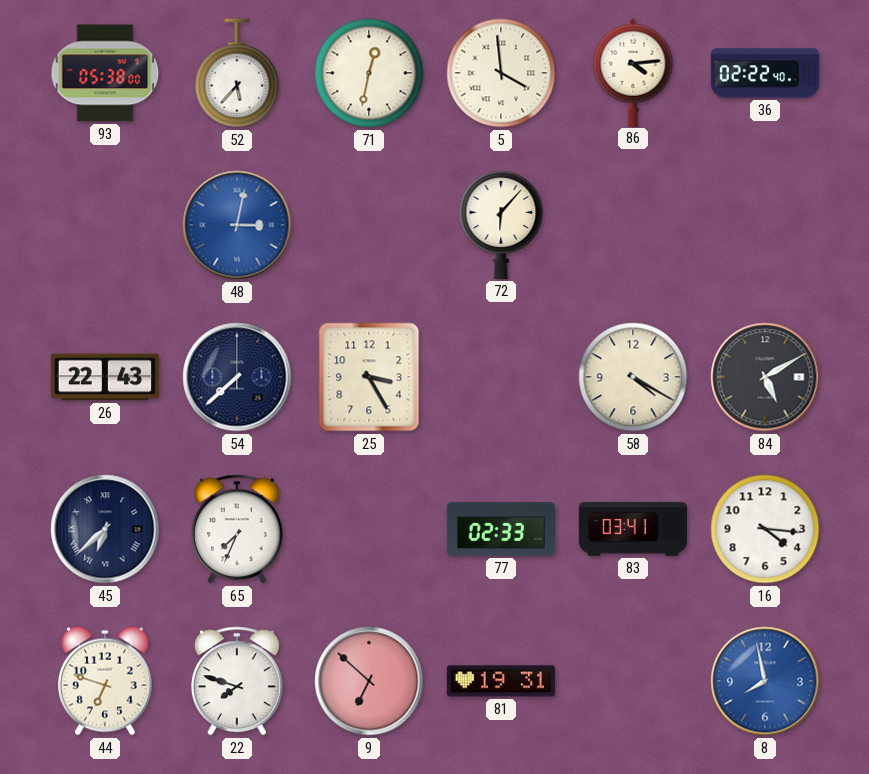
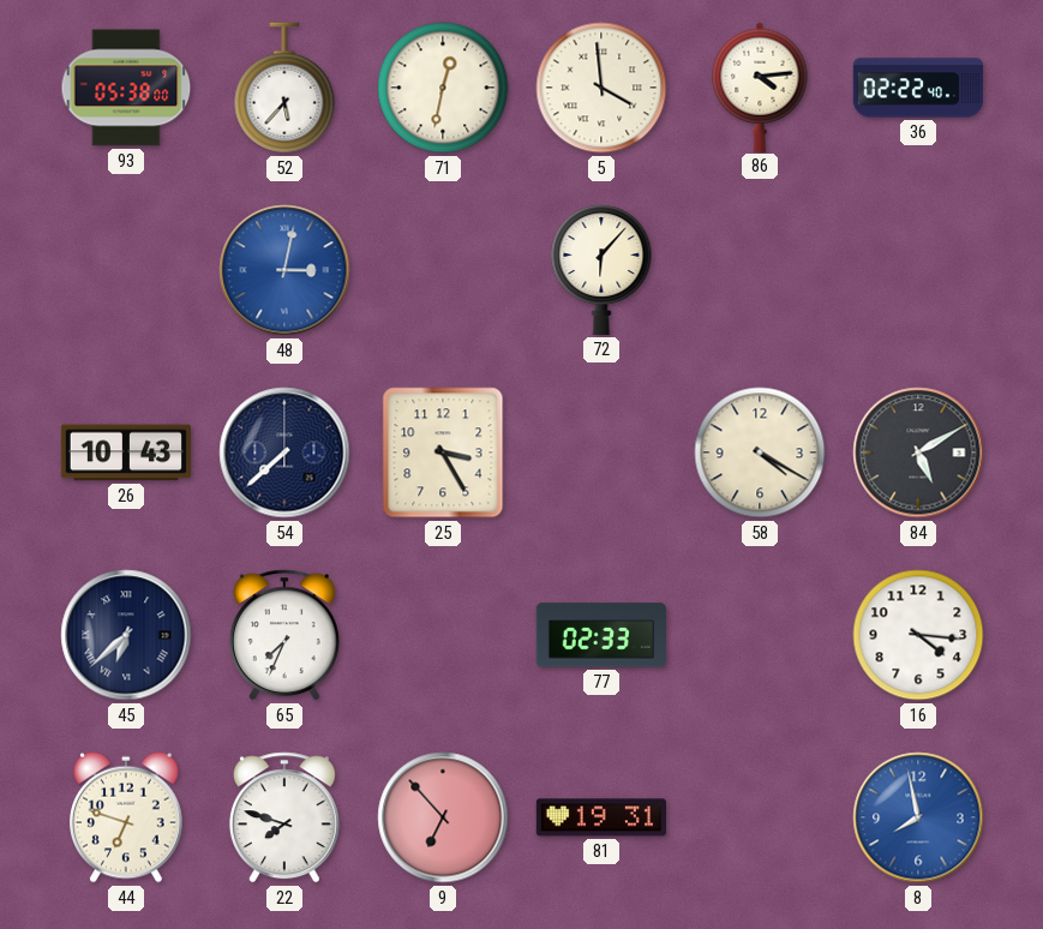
26: 22:43 -> 10:43
83: 03:41 -> none
9: 6:52 -> 6:53
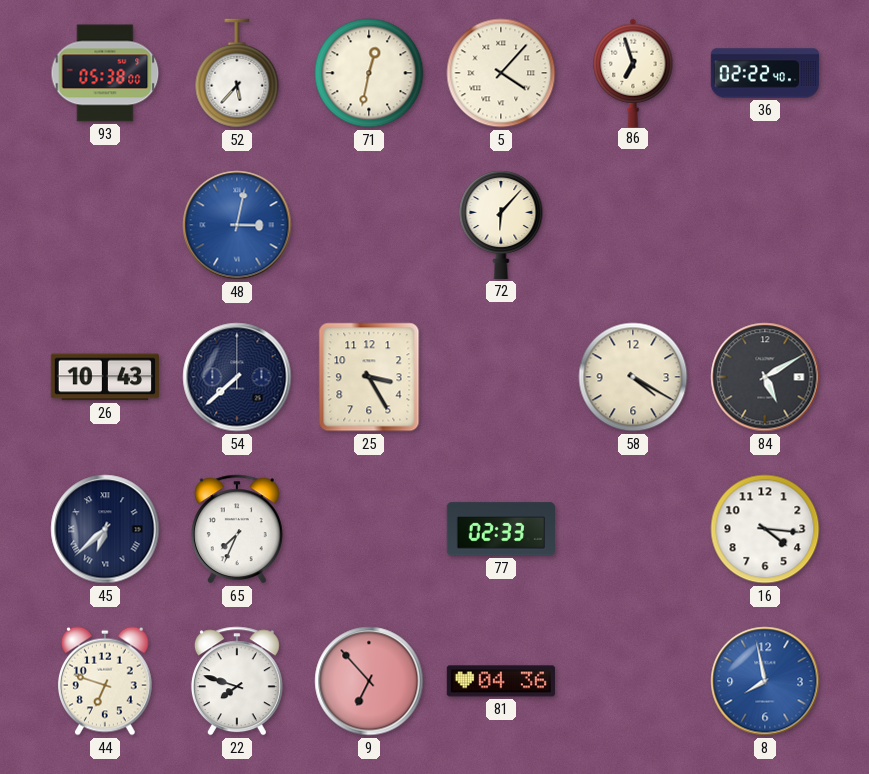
5: 3:59 -> 4:07
86: 4:14 -> 6:57
81: 19:31 -> 04:36
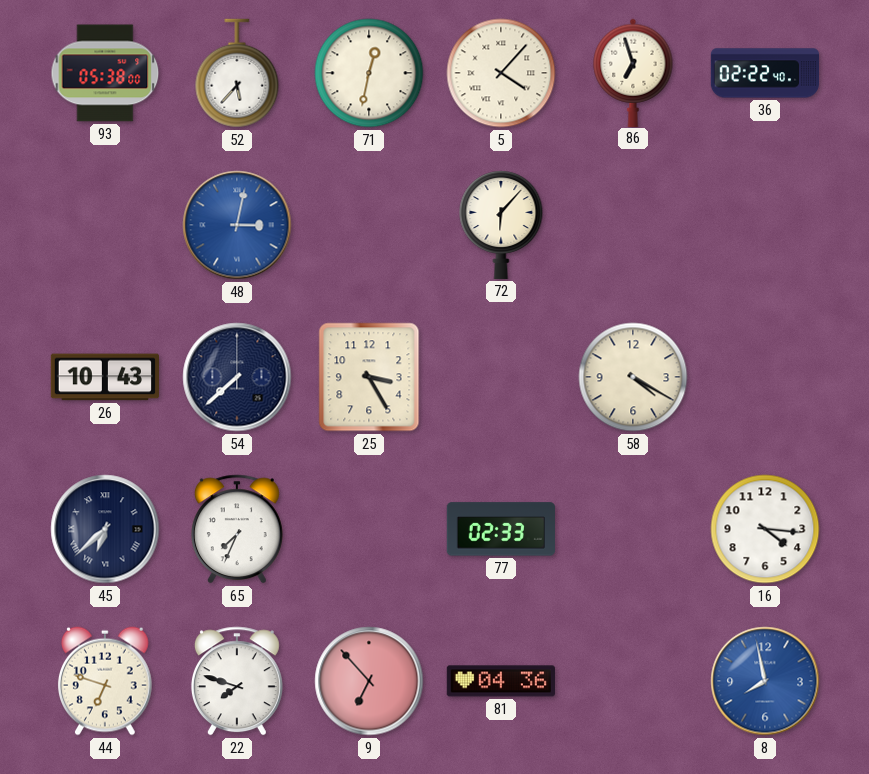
84: 5:10 -> none
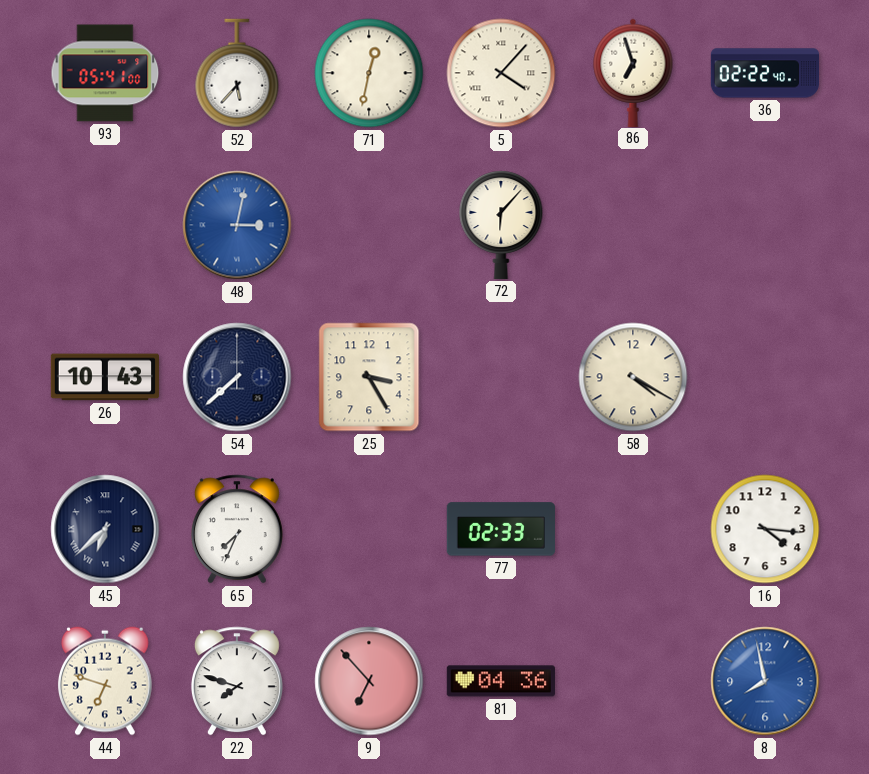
93: 05:38 -> 05:41
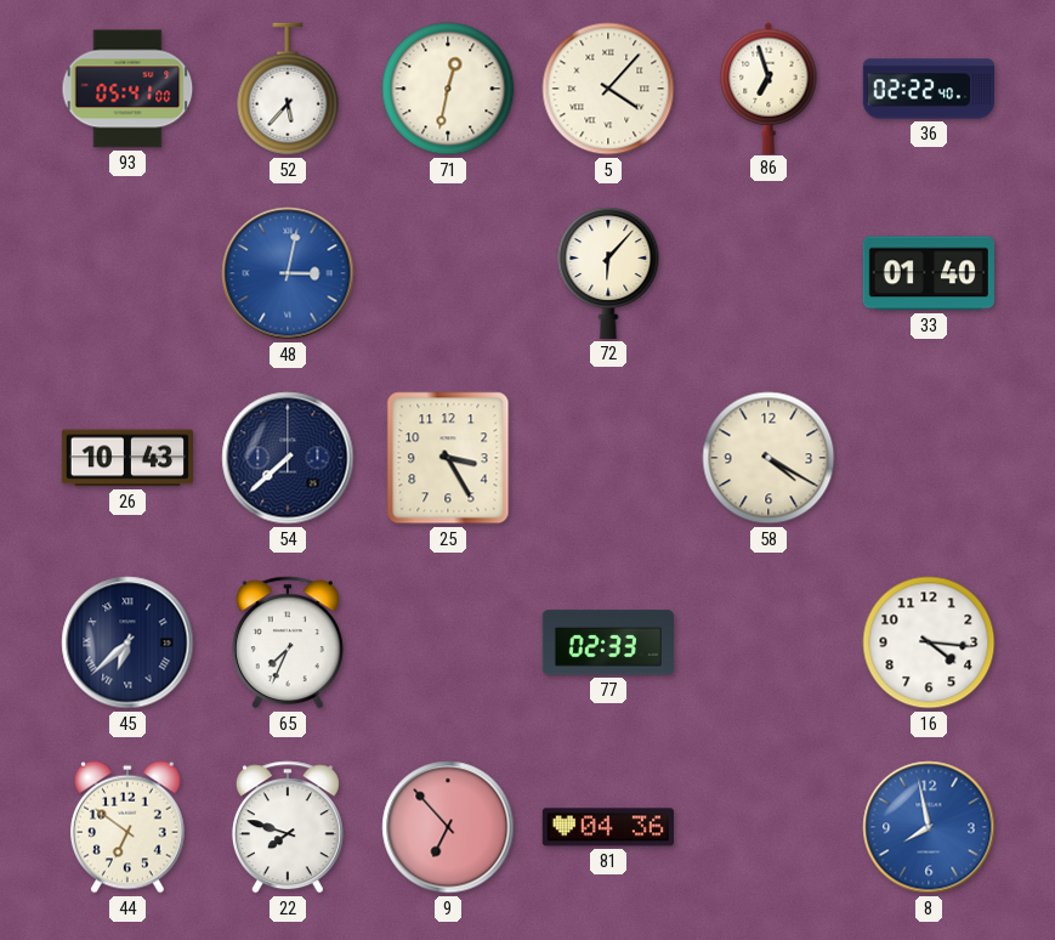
33: none -> 01:40
44: 6:48 -> 6:51
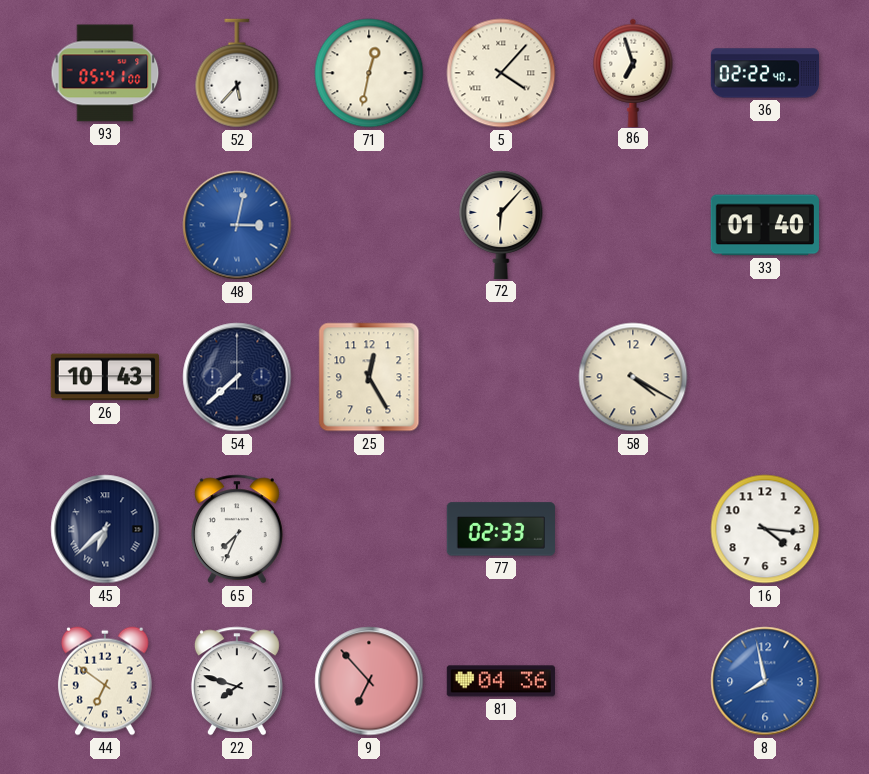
25: 3:25 -> 12:25
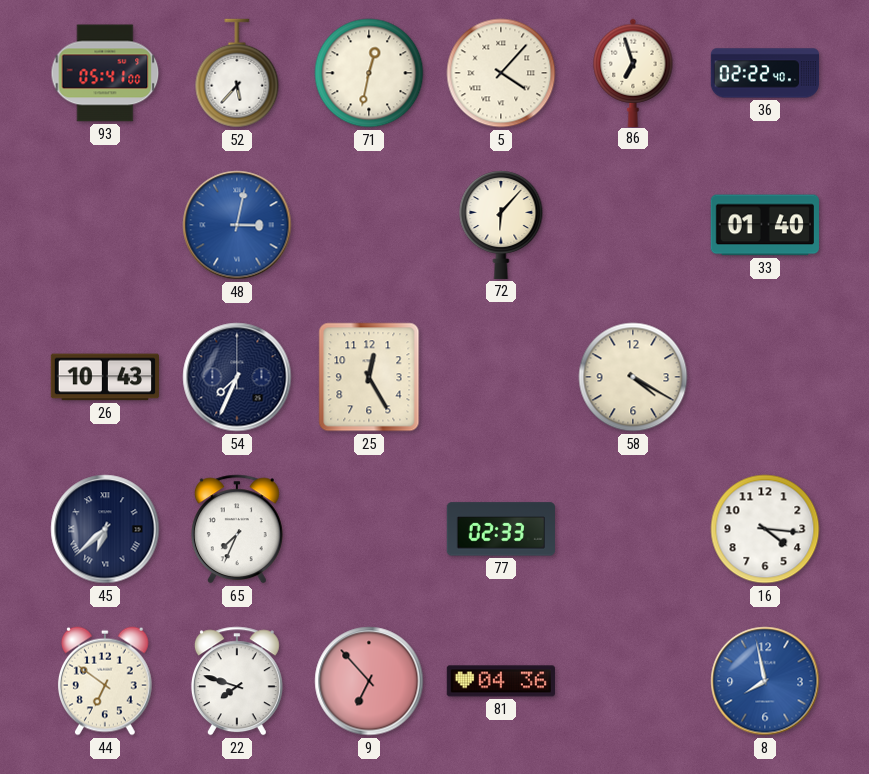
54: 7:38 -> 7:34
